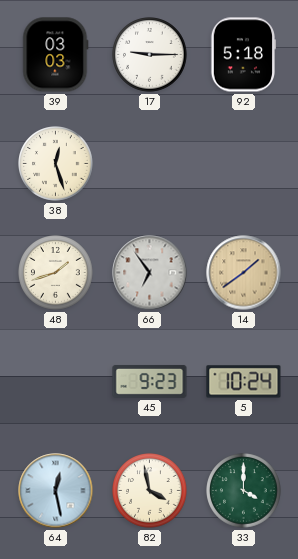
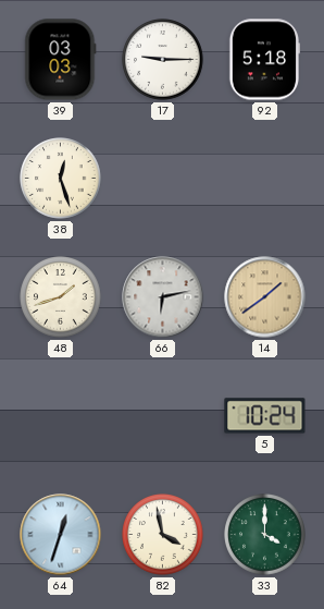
66: 6:54 -> 6:13
45: 9:23 -> none
64: 12:28 -> 12:33
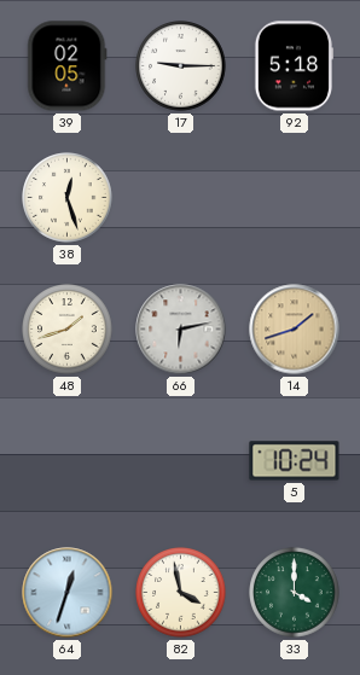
39: 03:03 -> 02:05
14: 1:39 -> 1:42
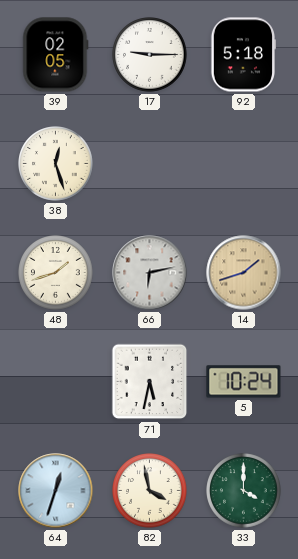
71: none -> 5:32
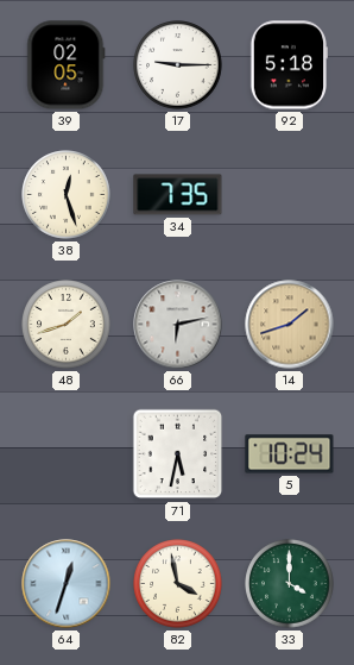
34: none -> 7:35
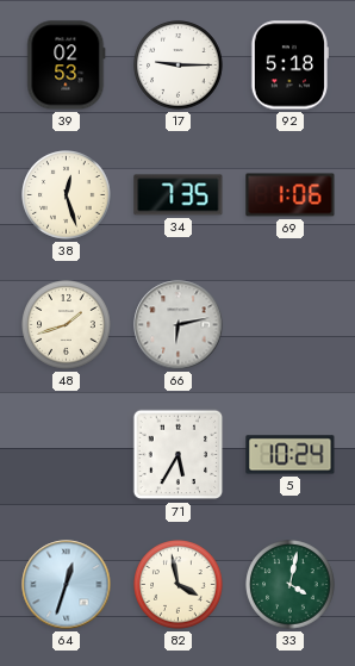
39: 02:05 -> 02:53
69: none -> 1:06
14: 1:42 -> none
71: 5:32 -> 5:35
33: 4:00 -> 4:02
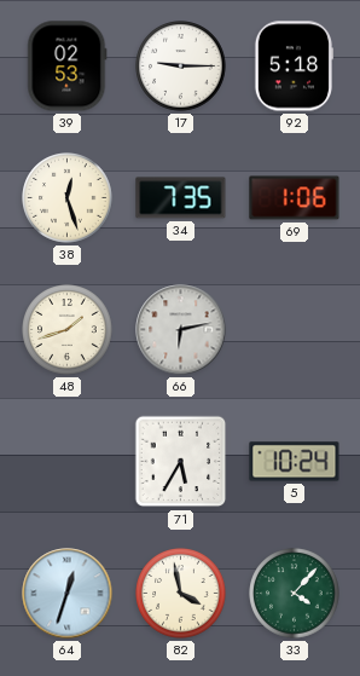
33: 4:02 -> 4:07
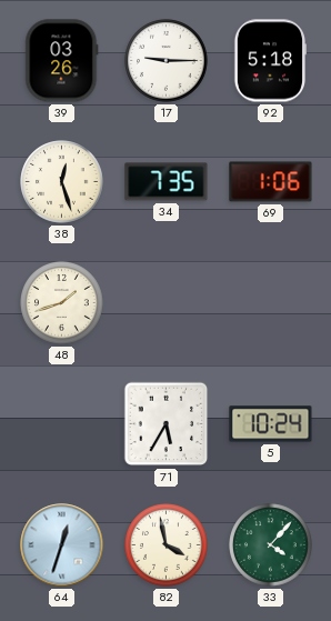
39: 02:53 -> 03:26
66: 6:13 -> none
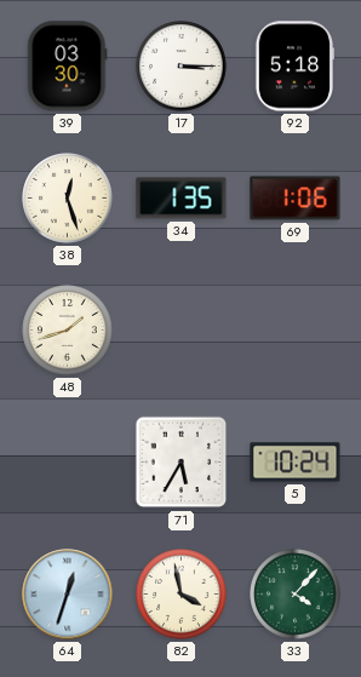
39: 03:26 -> 03:30
17: 9:15 -> 3:15
34: 7:35 -> 1:35
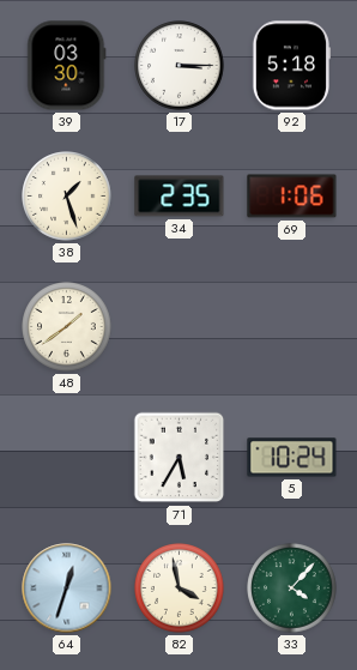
38: 12:27 -> 1:27
34: 1:35 -> 2:35
48: 1:42 -> 1:39
